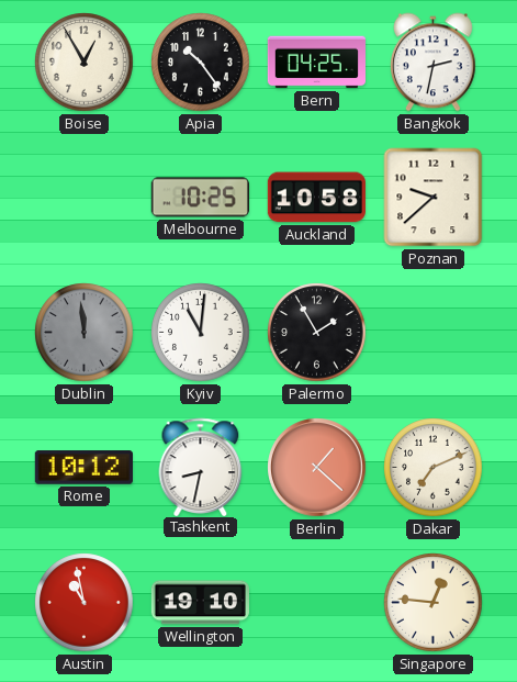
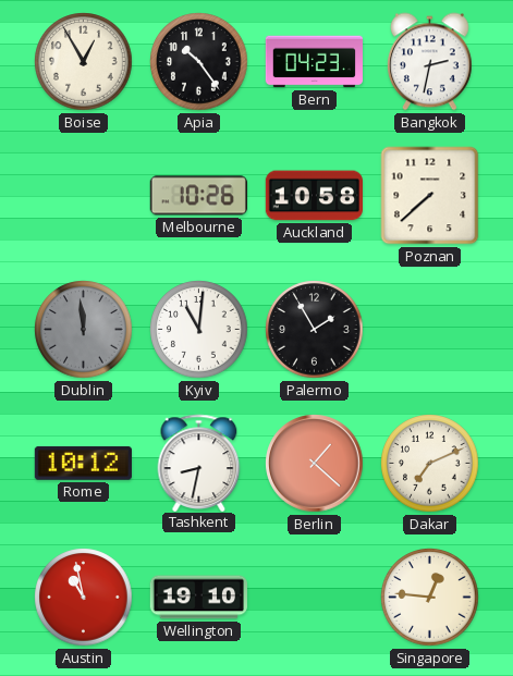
Bern: 04:25 -> 04:23
Melbourne: 10:25 -> 10:26
Poznan: 9:38 -> 7:38
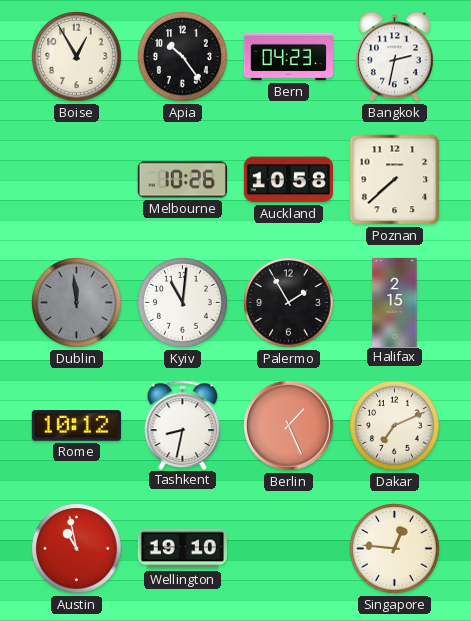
Halifax: none -> 2:15
Berlin: 1:22 -> 1:26
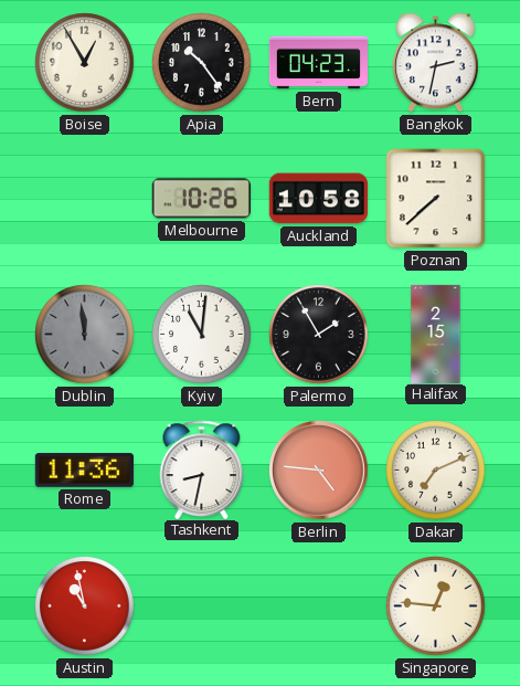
Rome: 10:12 -> 11:36
Berlin: 1:26 -> 4:46
Wellington: 19:10 -> none
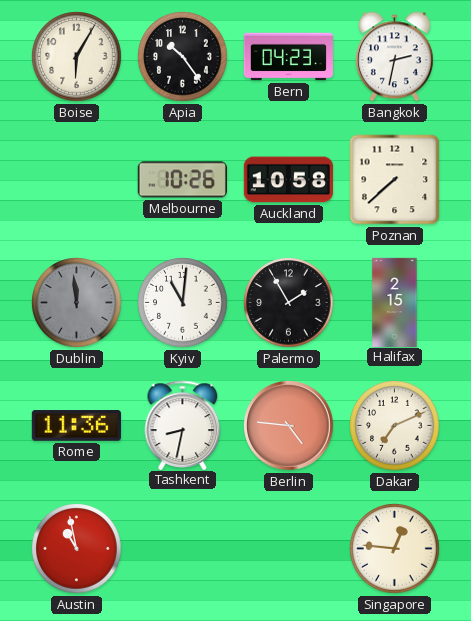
Boise: 12:55 -> 6:05
